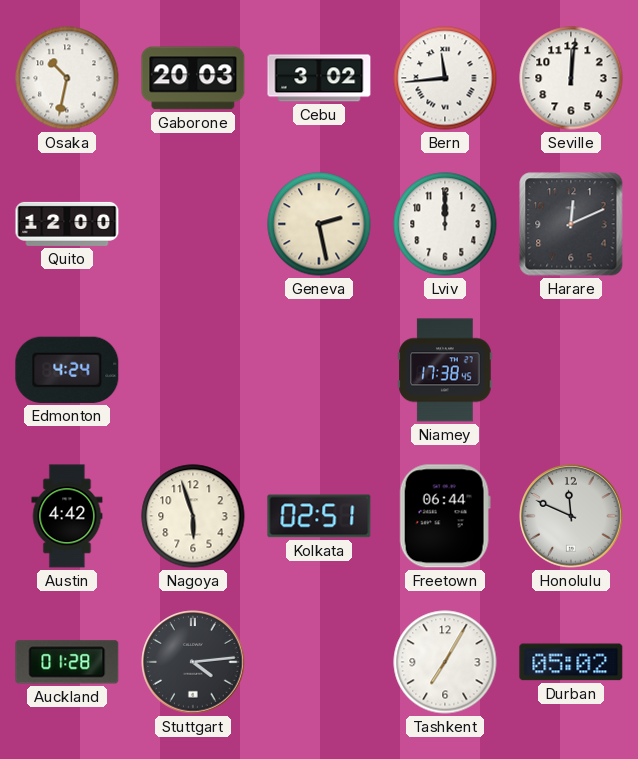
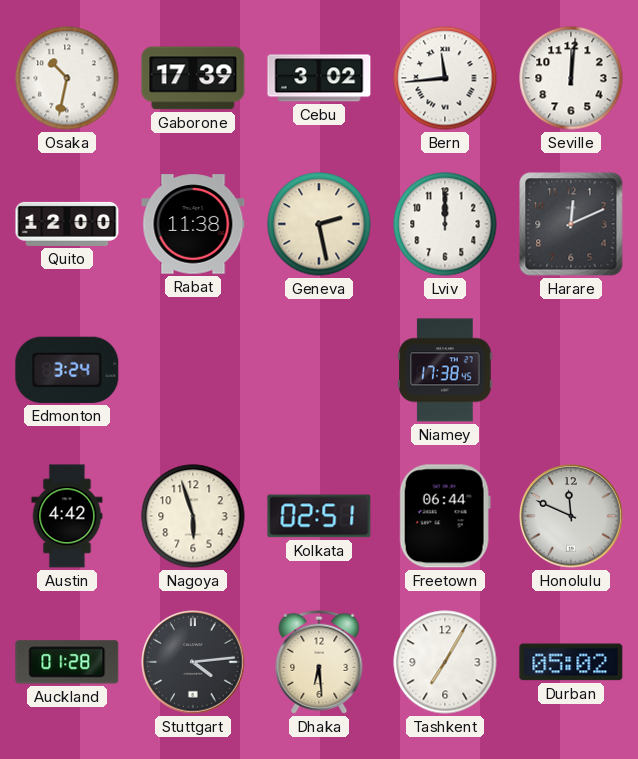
Gaborone: 20:03 -> 17:39
Rabat: none -> 11:38
Edmonton: 4:24 -> 3:24
Dhaka: none -> 6:29
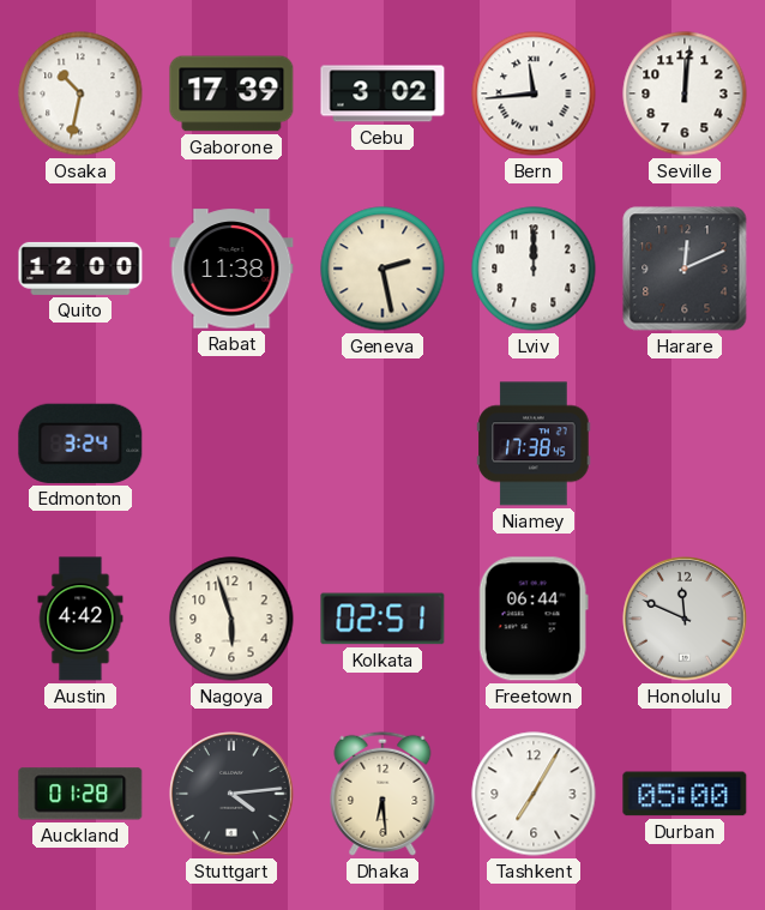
Durban: 05:02 -> 05:00
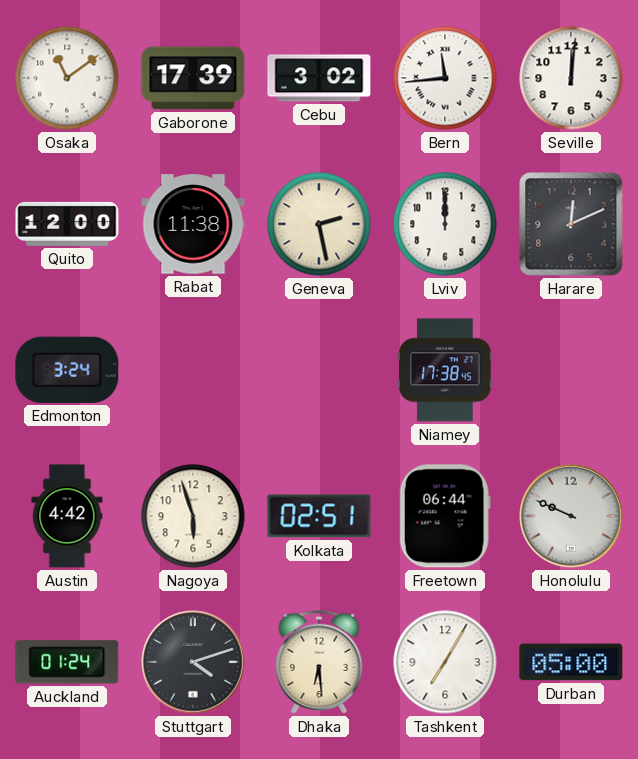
Osaka: 10:32 -> 11:09
Honolulu: 11:49 -> 9:49
Auckland: 01:28 -> 01:24
Stuttgart: 4:14 -> 4:12
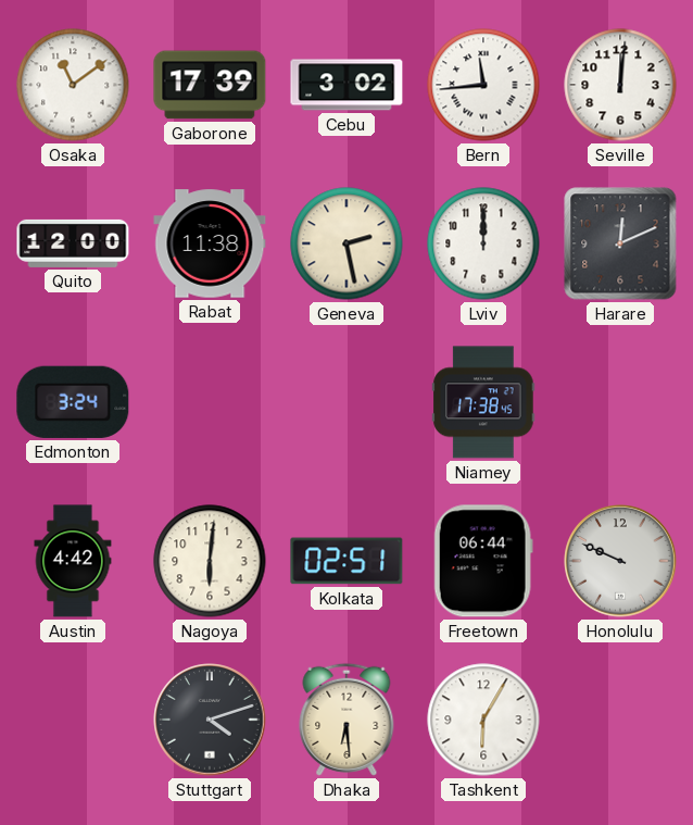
Nagoya: 5:57 -> 6:01
Auckland: 01:24 -> none
Tashkent: 7:05 -> 6:05
Durban: 05:00 -> none
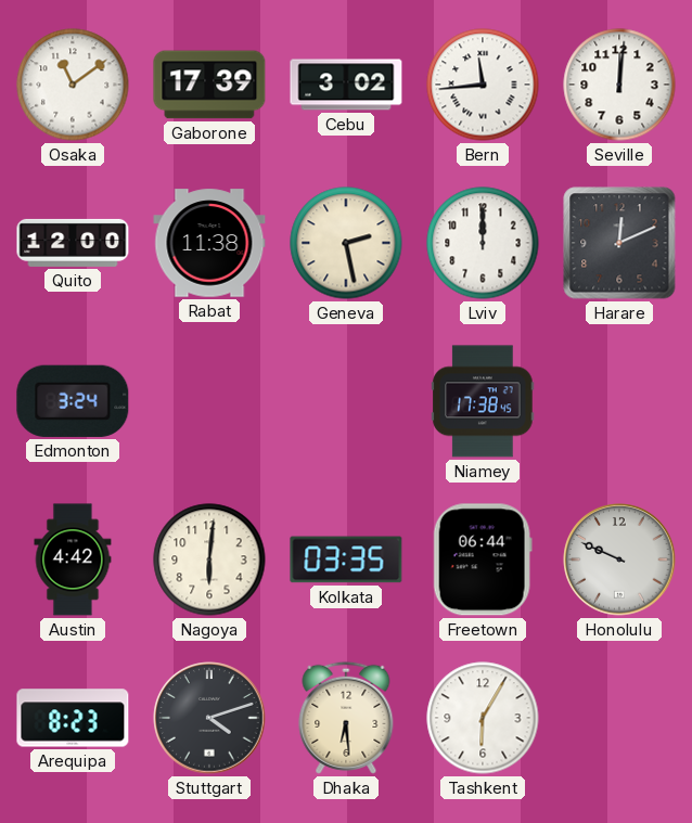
Kolkata: 02:51 -> 03:35
Arequipa: none -> 8:23
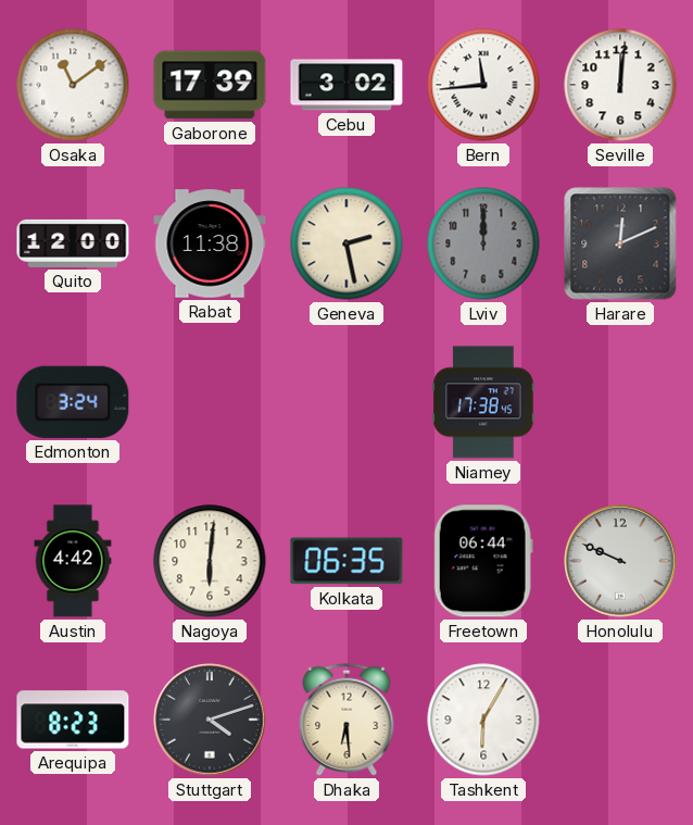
Lviv dial: white -> grey
Kolkata: 03:35 -> 06:35
